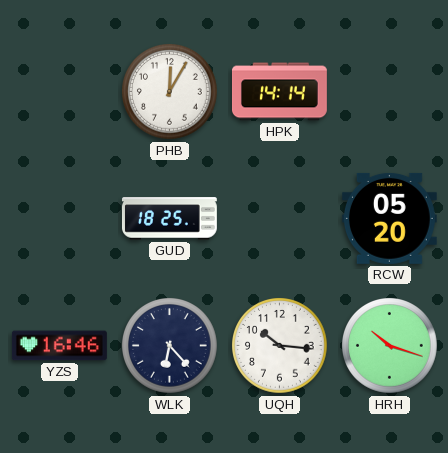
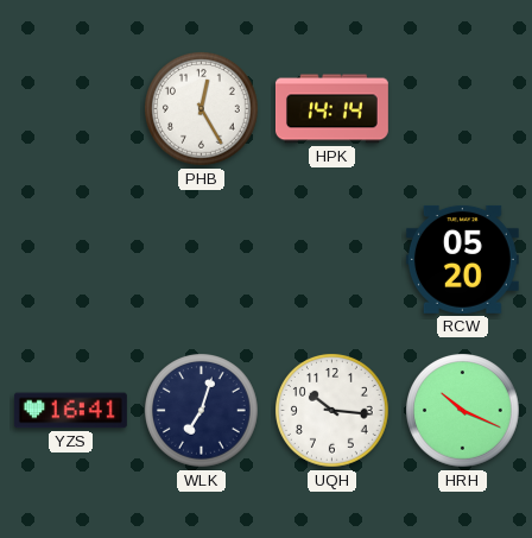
PHB: 12:05 -> 12:25
GUD: 18:25 -> none
YZS: 16:46 -> 16:41
WLK: 6:23 -> 7:03
HRH: 10:18 -> 10:19
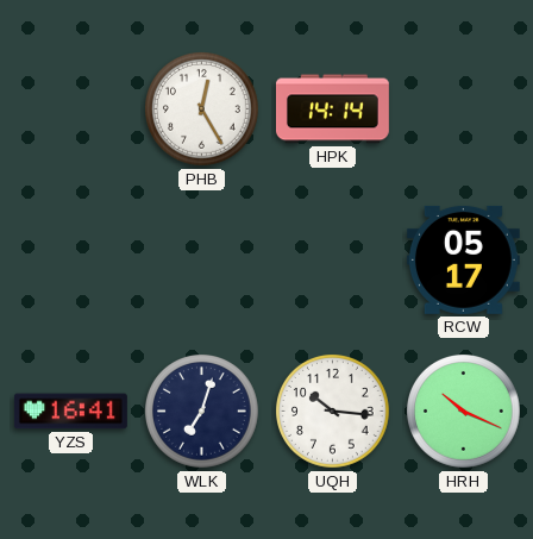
RCW: 05:20 -> 05:17
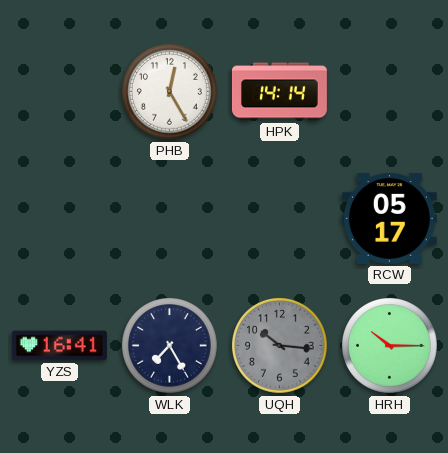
WLK: 7:03 -> 7:25
UQH dial: white -> grey
HRH: 10:19 -> 10:15
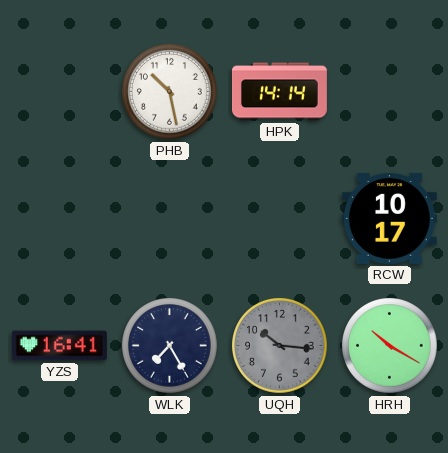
PHB: 12:25 -> 10:28
RCW: 05:17 -> 10:17
HRH: 10:15 -> 10:20
